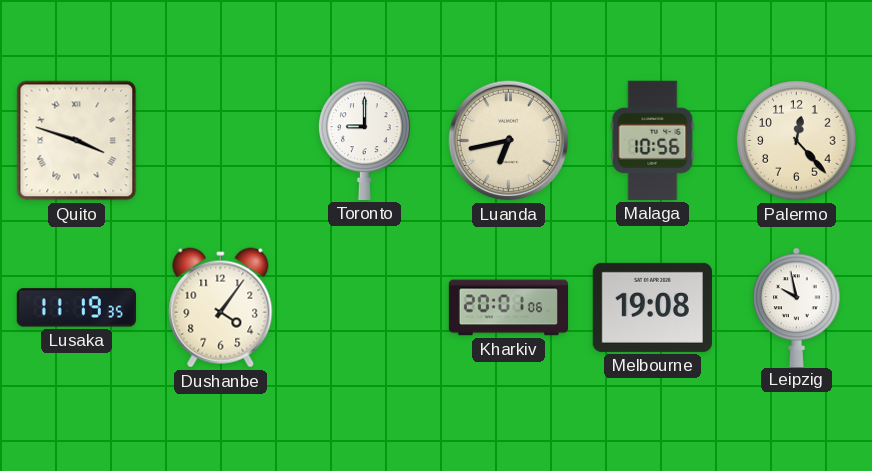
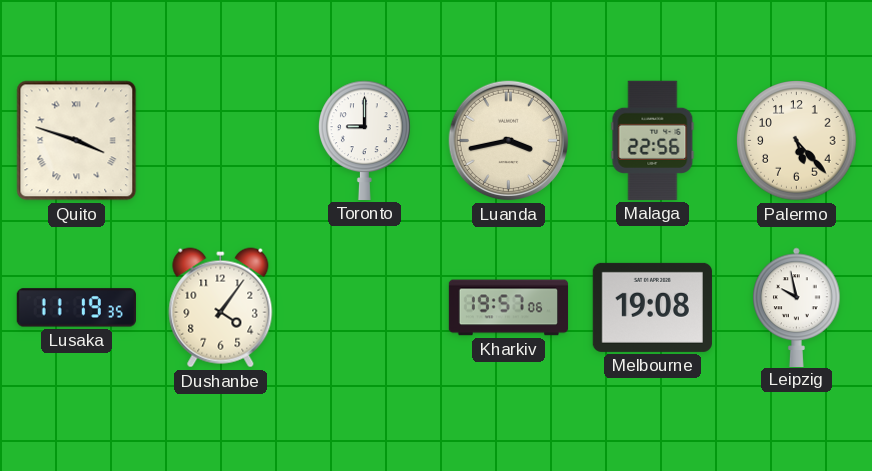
Luanda: 6:43 -> 3:43
Malaga: 10:56 -> 22:56
Palermo: 12:23 -> 5:23
Kharkiv: 20:01 -> 19:57
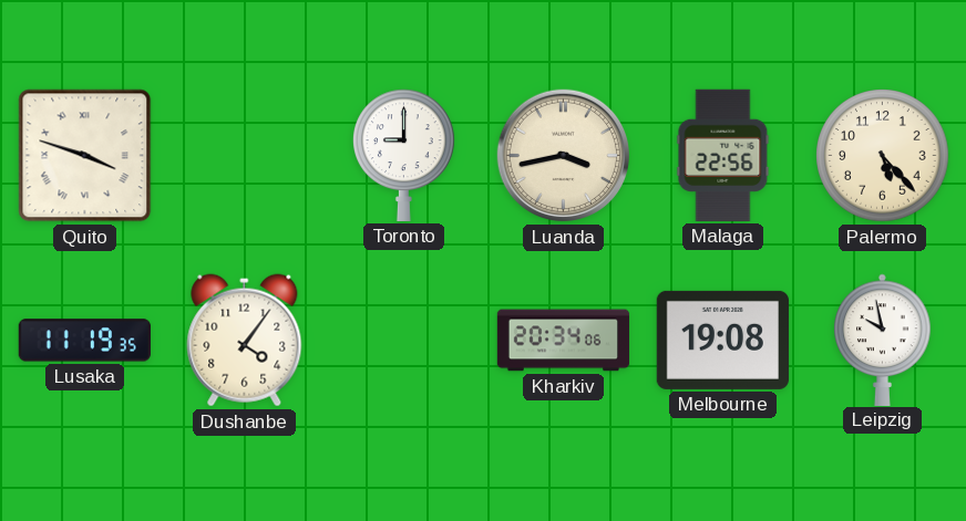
Kharkiv: 19:57 -> 20:34
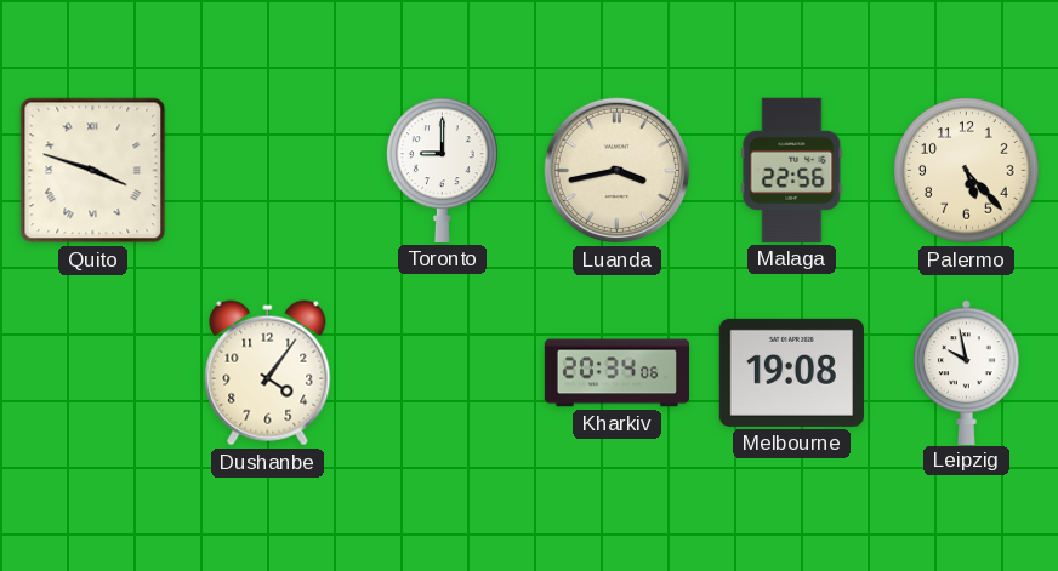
Lusaka: 11:19 -> none
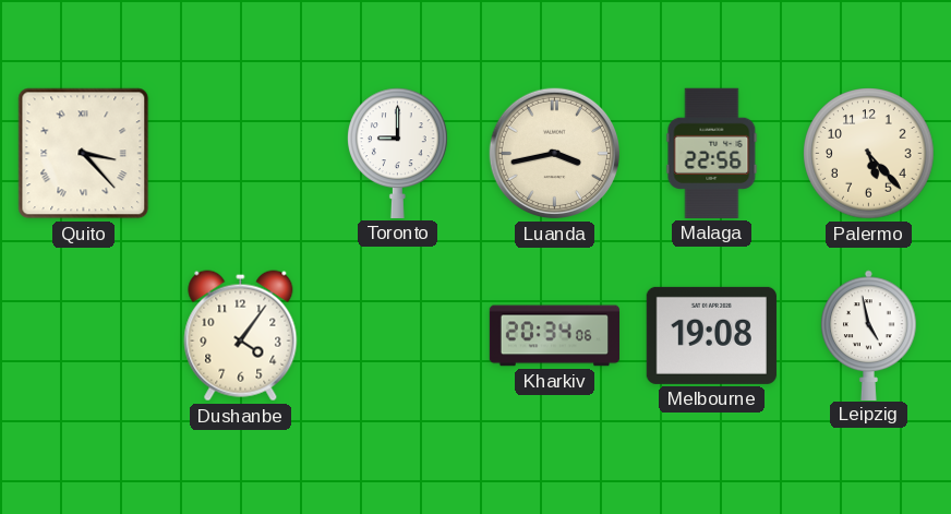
Quito: 3:48 -> 3:23
Leipzig: 9:58 -> 4:58
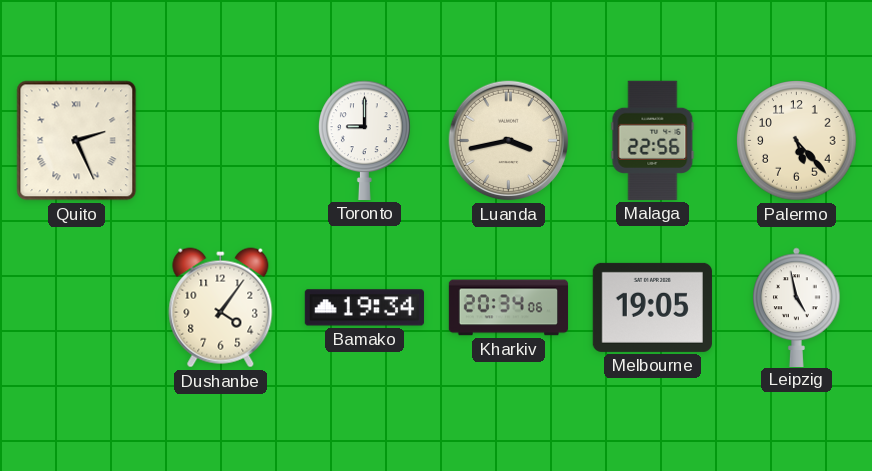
Quito: 3:23 -> 2:26
Bamako: none -> 19:34
Melbourne: 19:08 -> 19:05
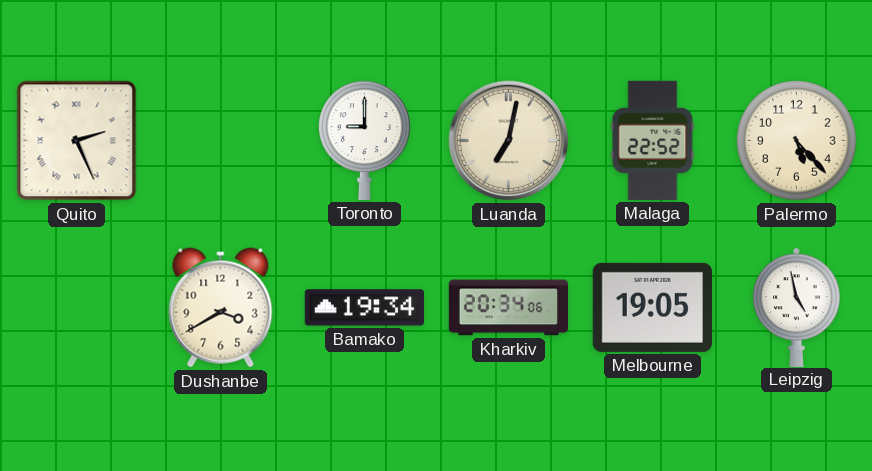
Luanda: 3:43 -> 7:02
Malaga: 22:56 -> 22:52
Dushanbe: 4:06 -> 3:40
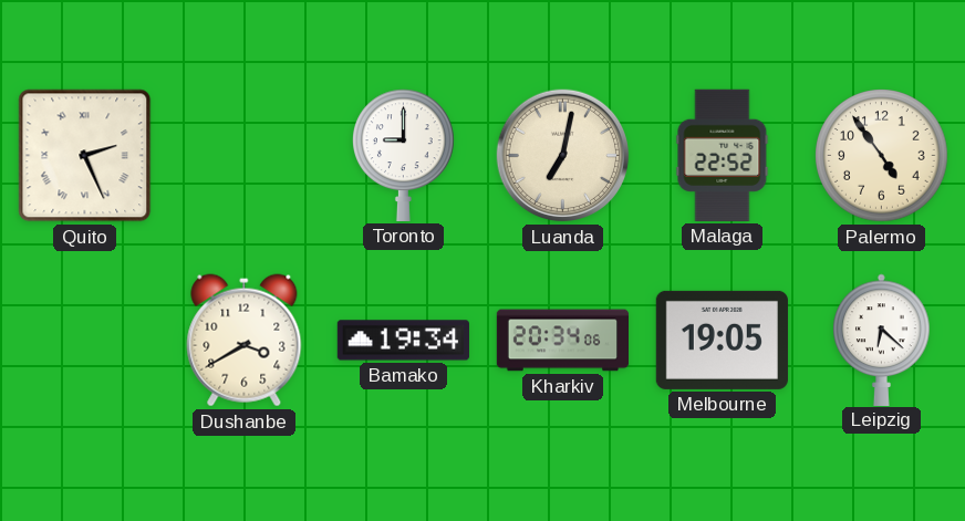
Palermo: 5:23 -> 4:54
Leipzig: 4:58 -> 6:22
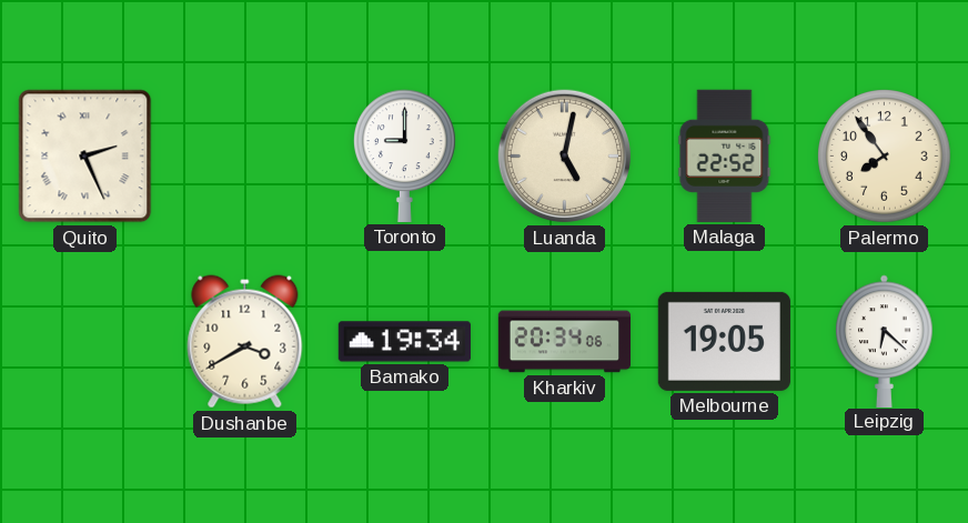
Luanda: 7:02 -> 5:02
Palermo: 4:54 -> 7:54
